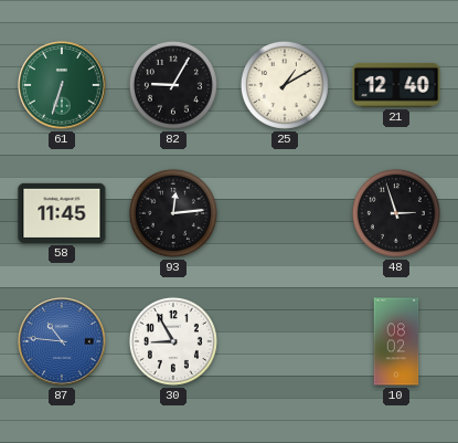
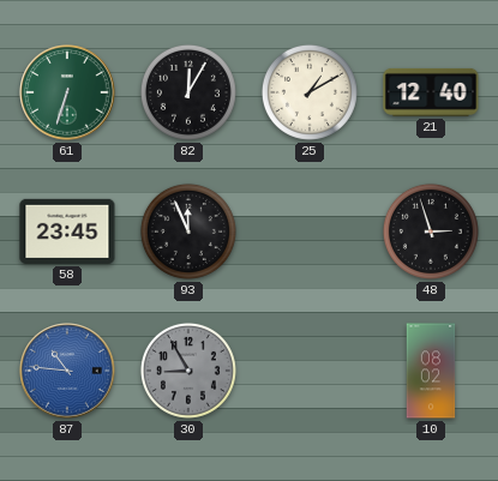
82: 9:05 -> 12:05
58: 11:45 -> 23:45
93: 12:14 -> 11:56
30 dial: white -> grey
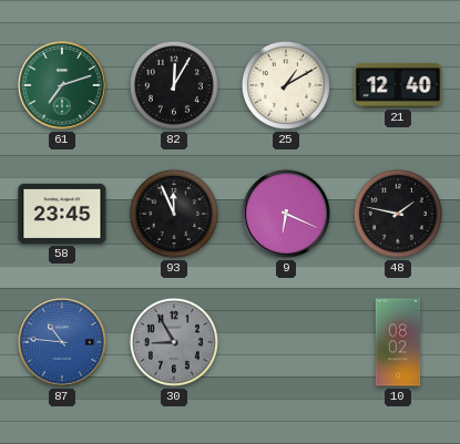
61: 6:33 -> 7:12
9: none -> 6:19
48: 2:57 -> 1:47
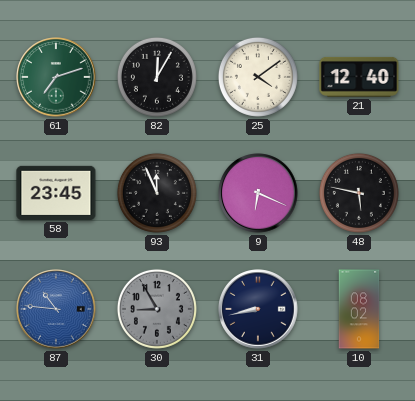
25: 1:10 -> 4:09
48: 1:47 -> 5:47
31: none -> 8:43
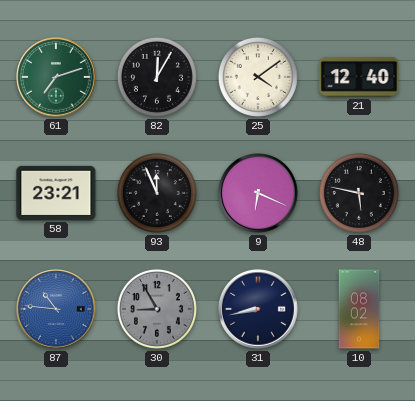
58: 23:45 -> 23:21
